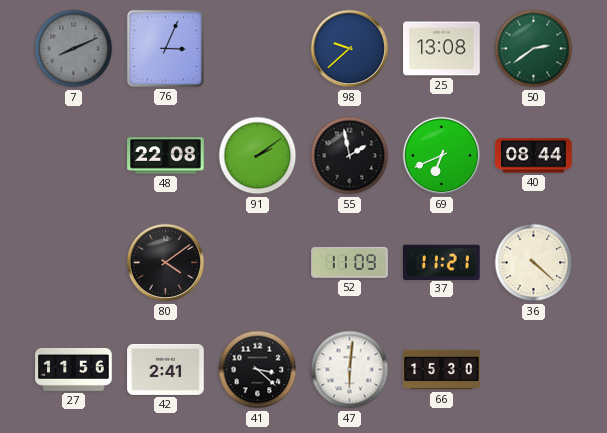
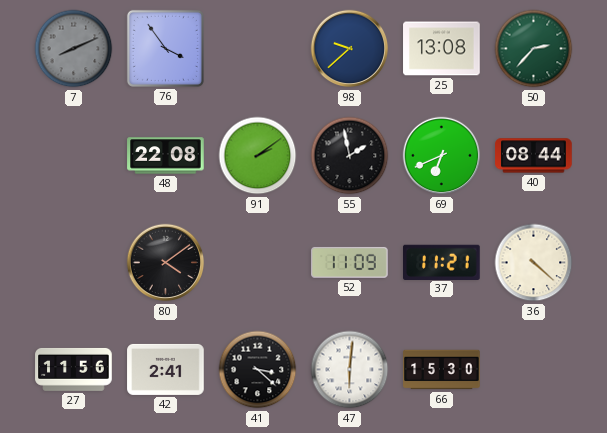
76: 3:04 -> 3:54
50: 2:39 -> 2:37
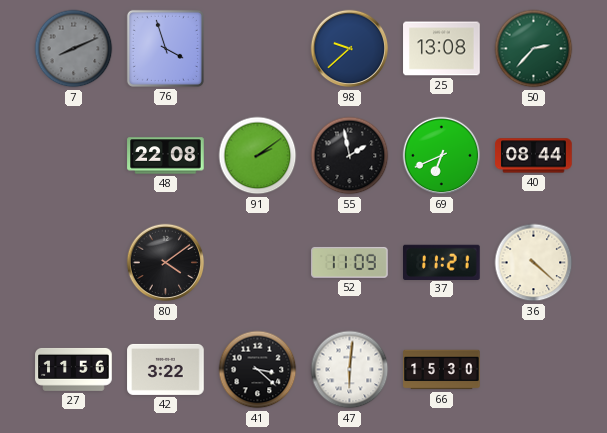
76: 3:54 -> 3:57
42: 2:41 -> 3:22
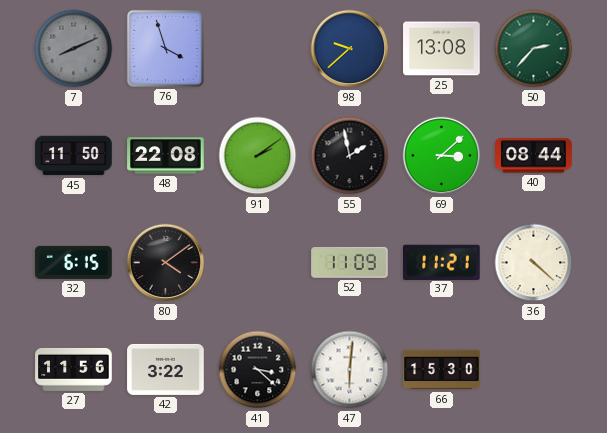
45: none -> 11:50
69: 6:41 -> 3:08
32: none -> 6:15
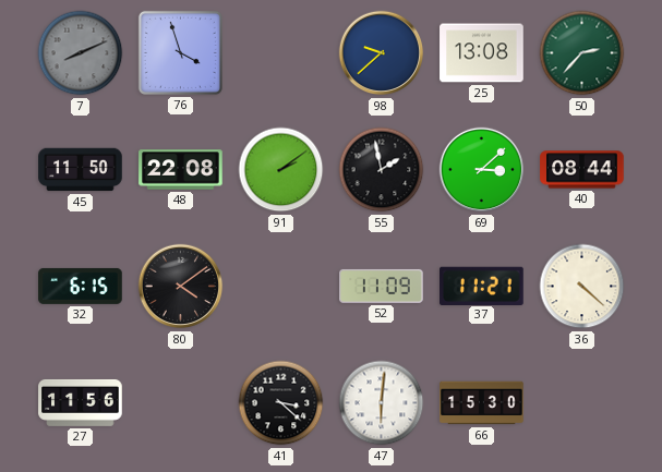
42: 3:22 -> none
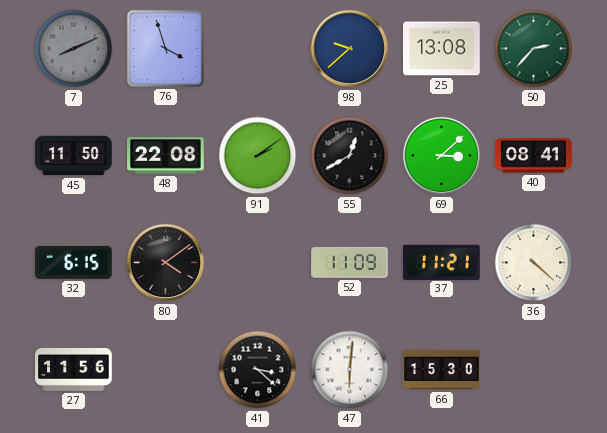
55: 1:58 -> 12:40
40: 08:44 -> 08:41
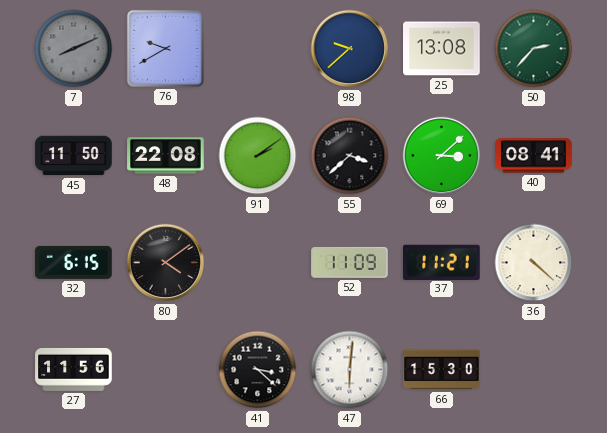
76: 3:57 -> 9:40
55: 12:40 -> 3:38
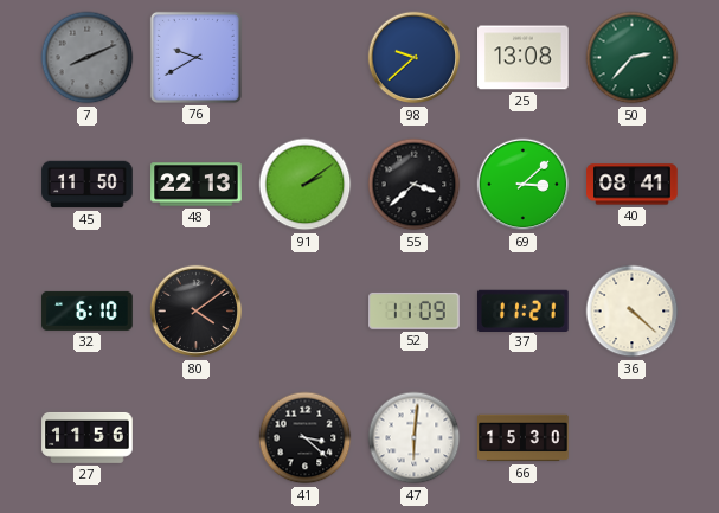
48: 22:08 -> 22:13
32: 6:15 -> 6:10
